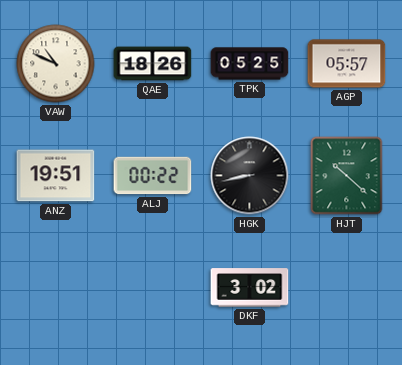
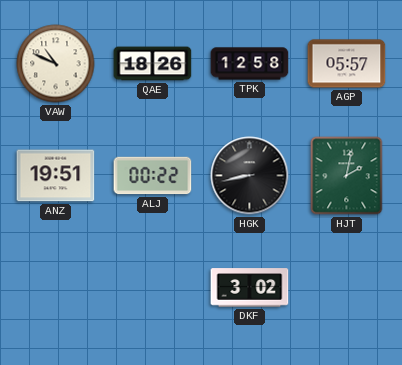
TPK: 05:25 -> 12:58
HJT: 10:22 -> 2:02
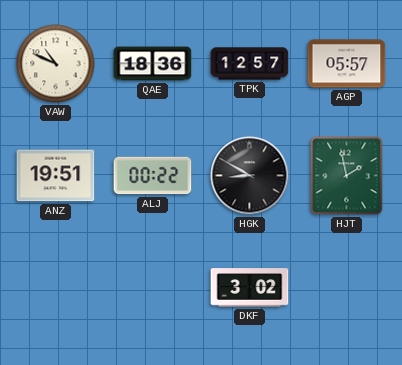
QAE: 18:26 -> 18:36
TPK: 12:58 -> 12:57
HGK: 8:43 -> 8:50
HJT: 2:02 -> 1:58
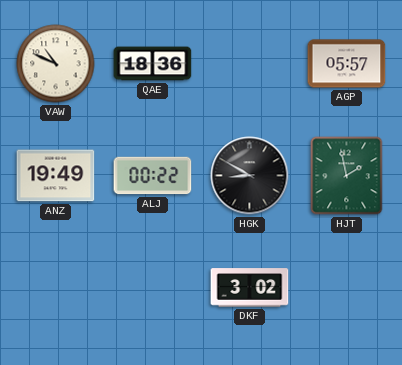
TPK: 12:57 -> none
ANZ: 19:51 -> 19:49
